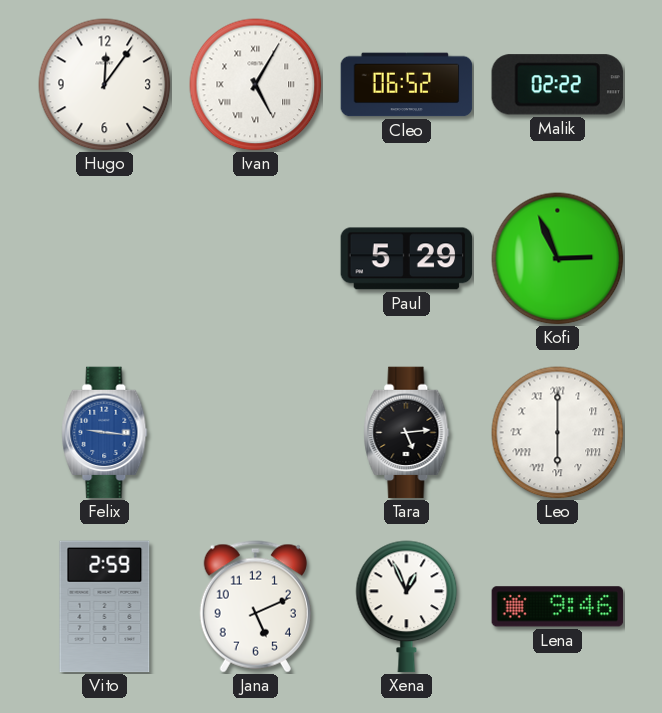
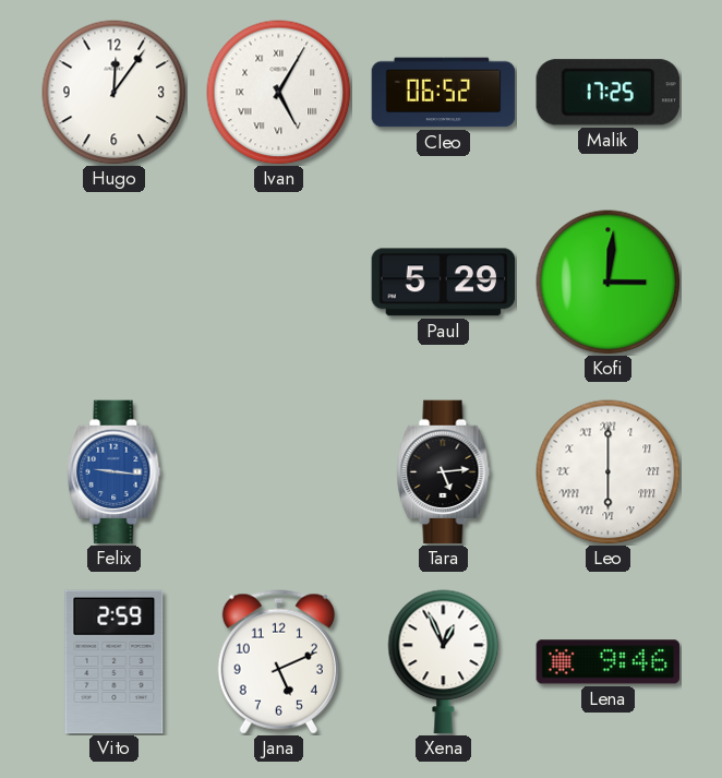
Malik: 02:22 -> 17:25
Kofi: 2:56 -> 3:01
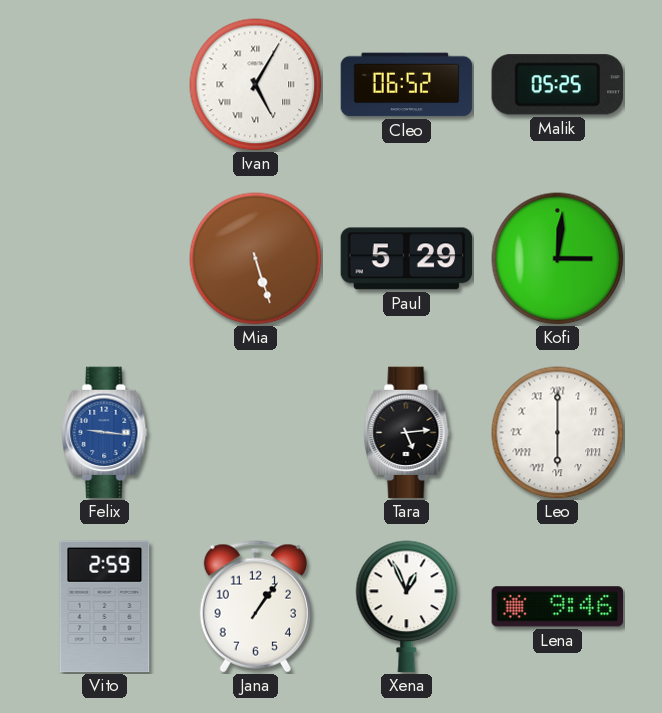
Hugo: 12:06 -> none
Malik: 17:25 -> 05:25
Mia: none -> 5:27
Jana: 5:11 -> 1:06
